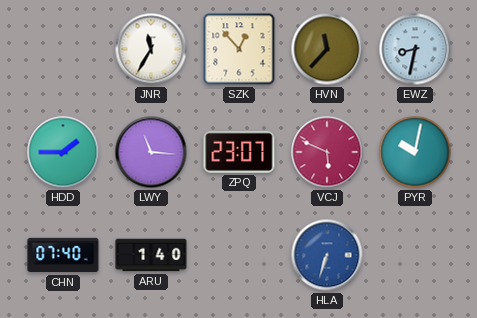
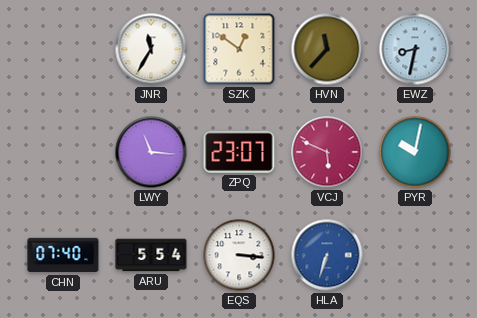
SZK: 12:53 -> 12:51
HDD: 1:45 -> none
ARU: 1:40 -> 5:54
EQS: none -> 3:16
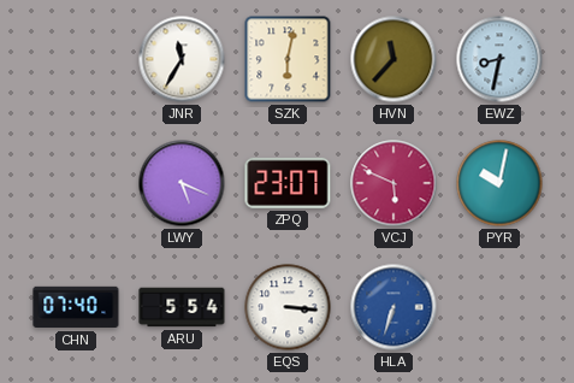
SZK: 12:51 -> 6:02
LWY: 11:16 -> 5:19
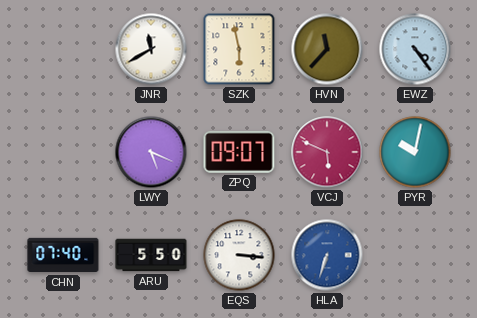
JNR: 11:35 -> 11:40
SZK: 6:02 -> 5:58
EWZ: 8:32 -> 4:24
ZPQ: 23:07 -> 09:07
ARU: 5:54 -> 5:50
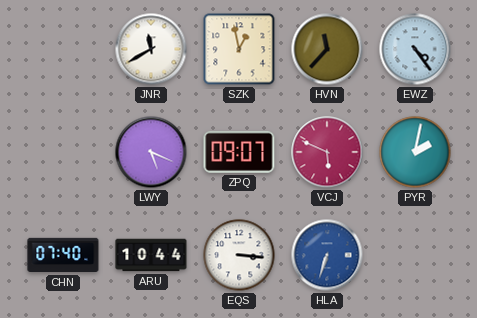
SZK: 5:58 -> 12:58
PYR: 10:02 -> 2:02
ARU: 5:50 -> 10:44
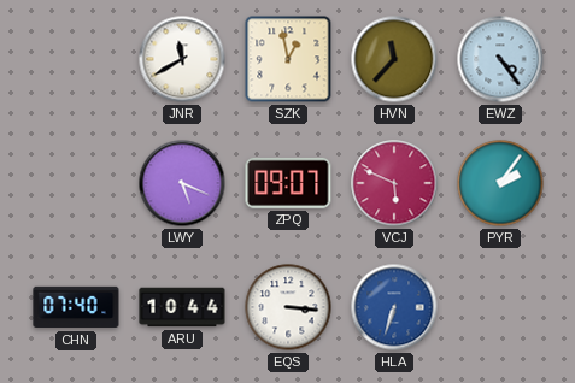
PYR: 2:02 -> 2:06
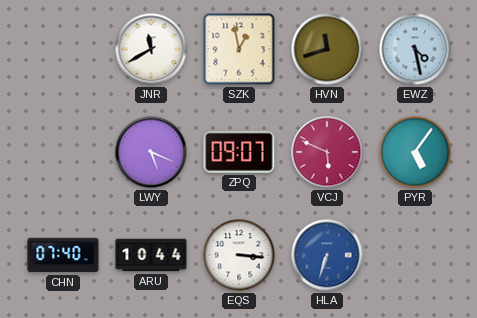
HVN: 11:37 -> 11:42
EWZ: 4:24 -> 4:28
PYR: 2:06 -> 5:06
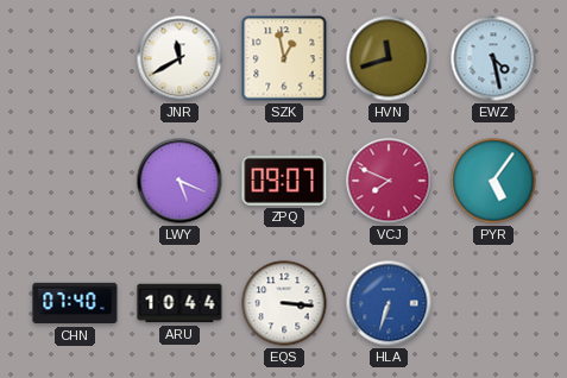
VCJ: 5:49 -> 7:49
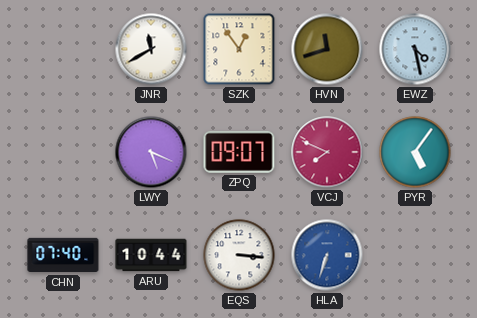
SZK: 12:58 -> 12:54
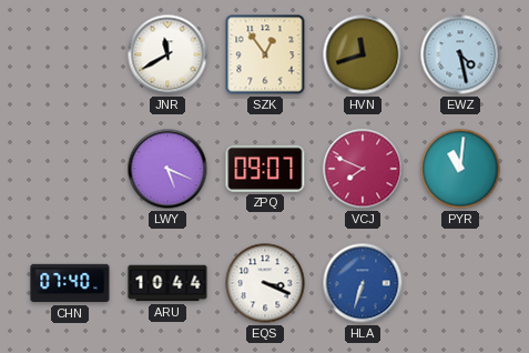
PYR: 5:06 -> 11:01
EQS: 3:16 -> 3:19
